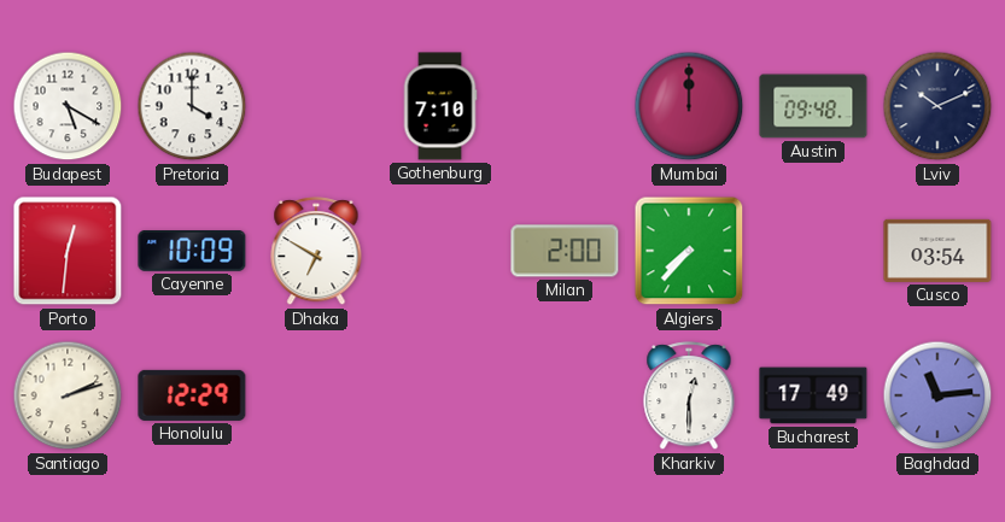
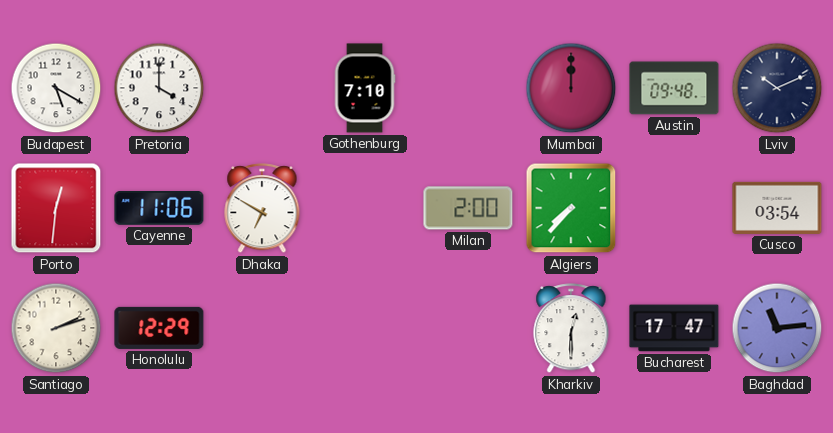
Cayenne: 10:09 -> 11:06
Bucharest: 17:49 -> 17:47
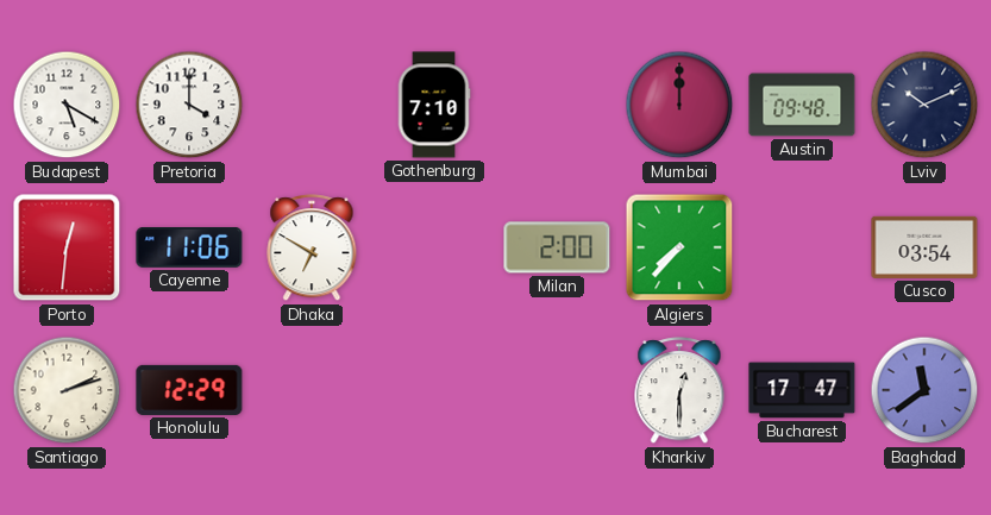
Baghdad: 11:14 -> 11:39
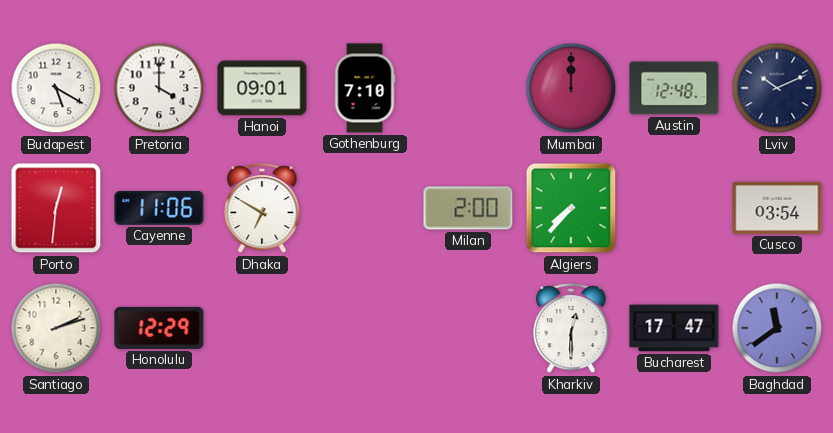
Hanoi: none -> 09:01
Austin: 09:48 -> 12:48
